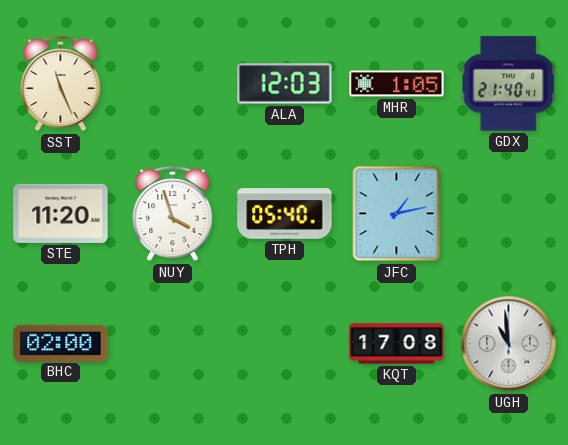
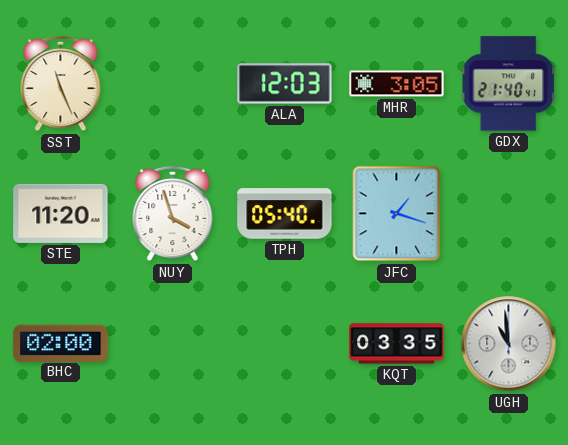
MHR: 1:05 -> 3:05
JFC: 1:13 -> 1:18
KQT: 17:08 -> 03:35
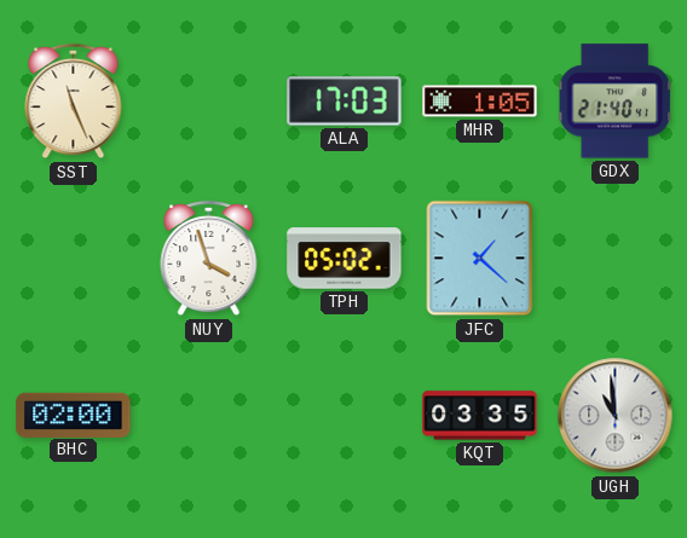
ALA: 12:03 -> 17:03
MHR: 3:05 -> 1:05
STE: 11:20 -> none
TPH: 05:40 -> 05:02
JFC: 1:18 -> 1:22
